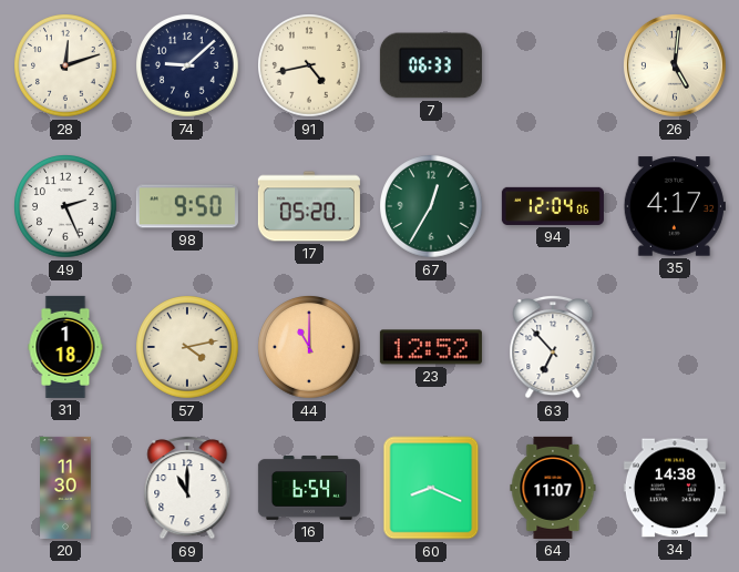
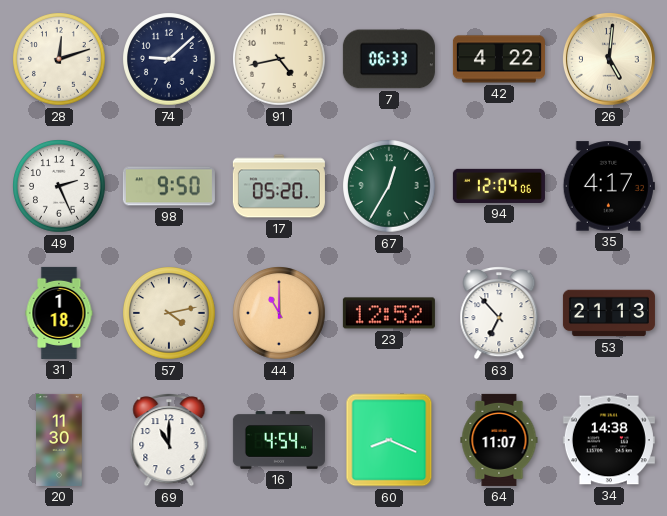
42: none -> 4:22
53: none -> 21:13
16: 6:54 -> 4:54
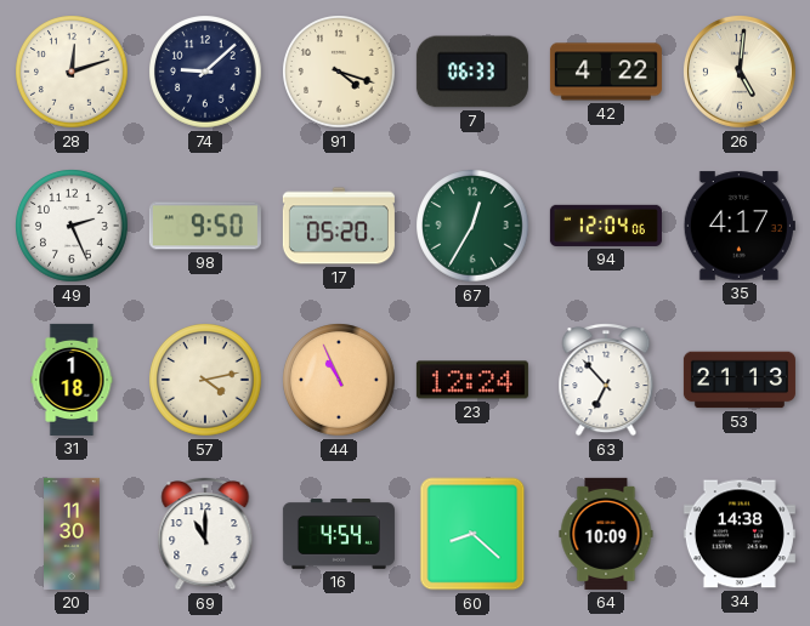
91: 4:43 -> 4:18
44: 11:00 -> 10:56
23: 12:52 -> 12:24
60: 8:19 -> 8:22
64: 11:07 -> 10:09
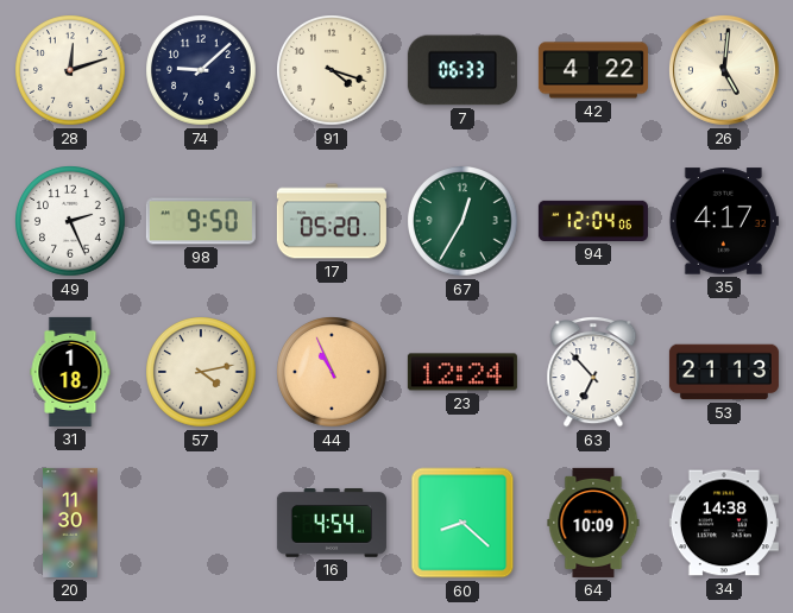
69: 11:00 -> none
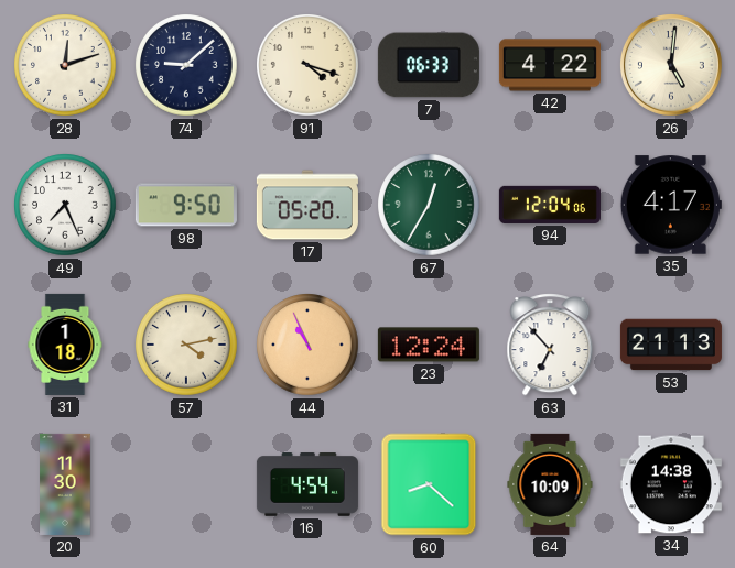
49: 2:26 -> 7:26
